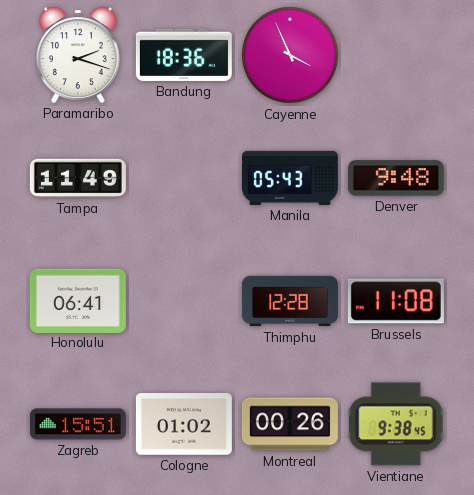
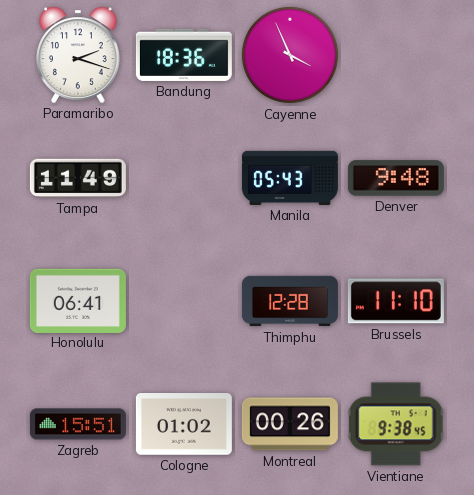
Brussels: 11:08 -> 11:10
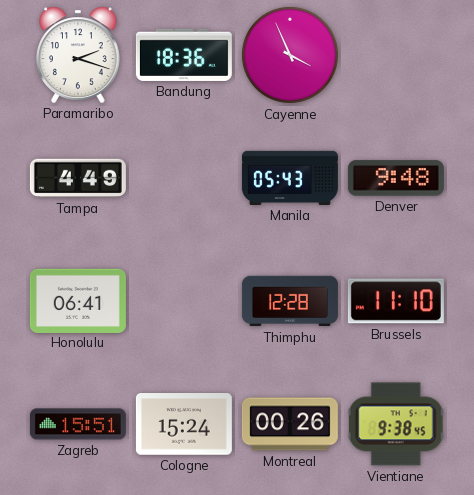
Tampa: 11:49 -> 4:49
Cologne: 01:02 -> 15:24
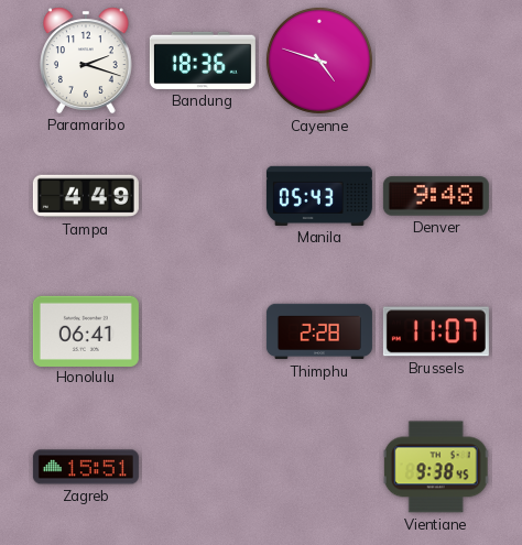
Cayenne: 3:56 -> 4:48
Thimphu: 12:28 -> 2:28
Brussels: 11:10 -> 11:07
Cologne: 15:24 -> none
Montreal: 00:26 -> none
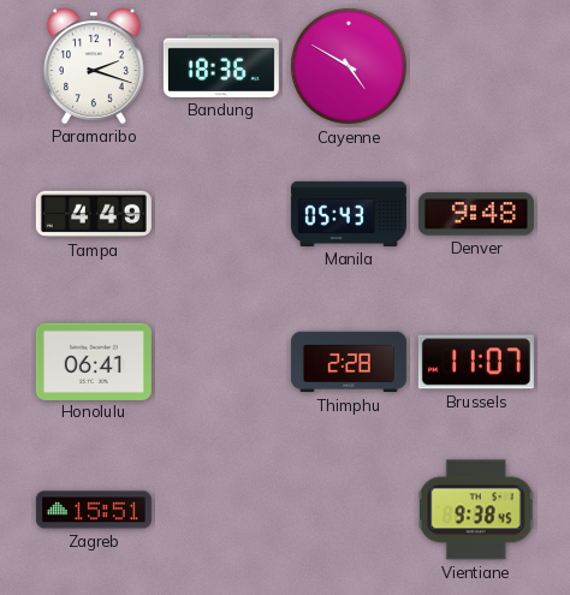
Cayenne: 4:48 -> 4:50
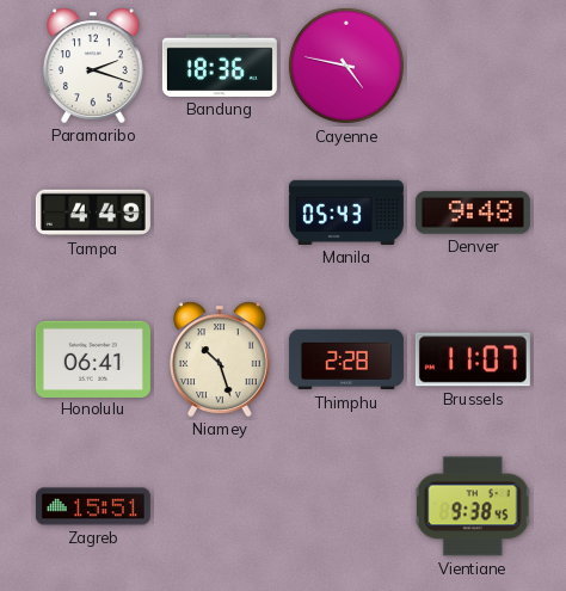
Cayenne: 4:50 -> 4:47
Niamey: none -> 10:27
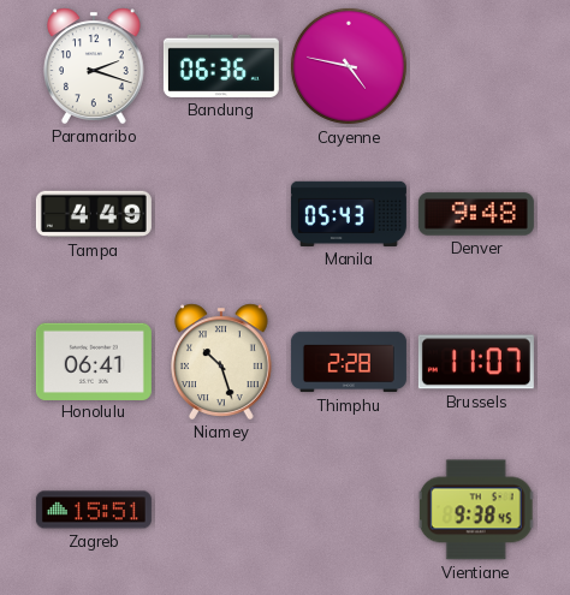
Bandung: 18:36 -> 06:36
